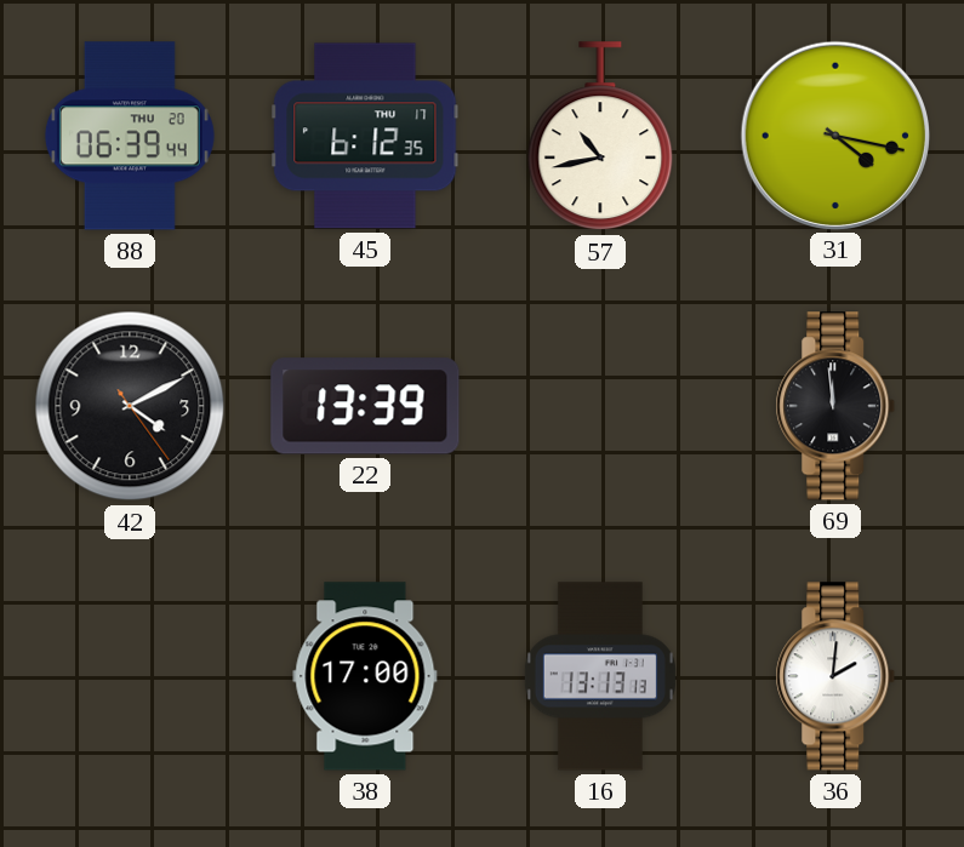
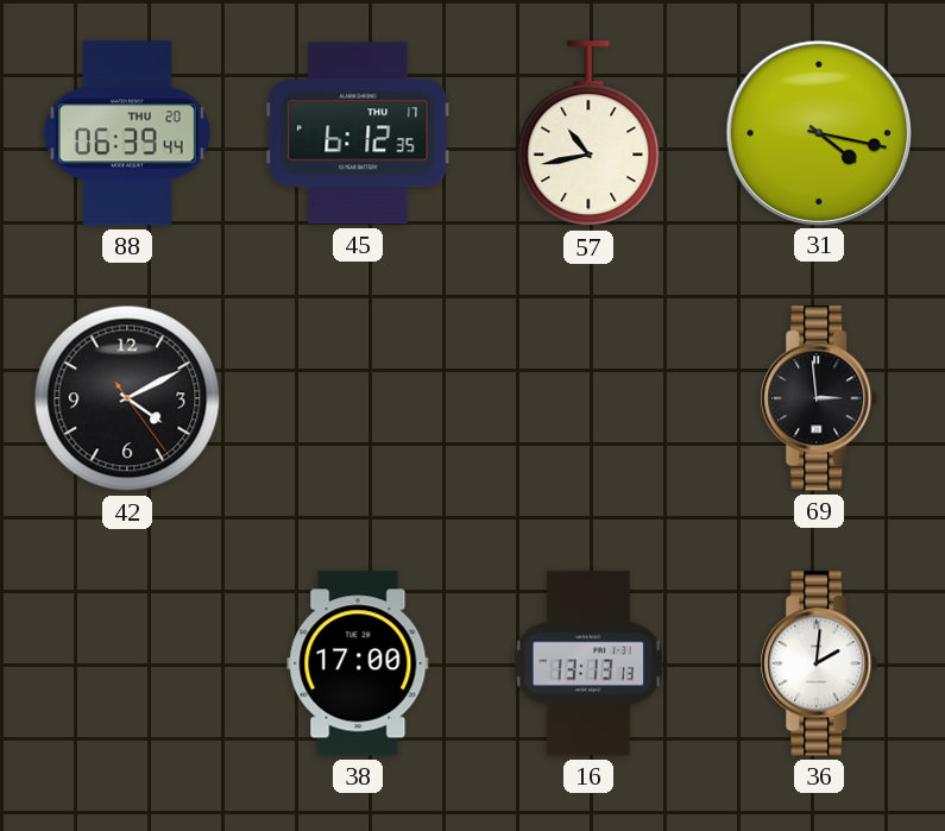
22: 13:39 -> none
69: 11:59 -> 2:59
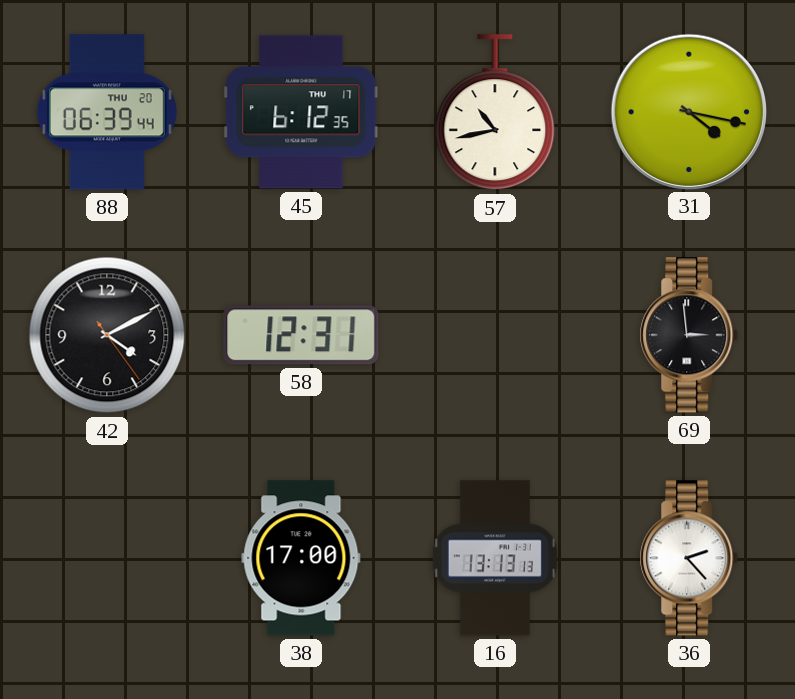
58: none -> 12:31
36: 2:01 -> 2:23
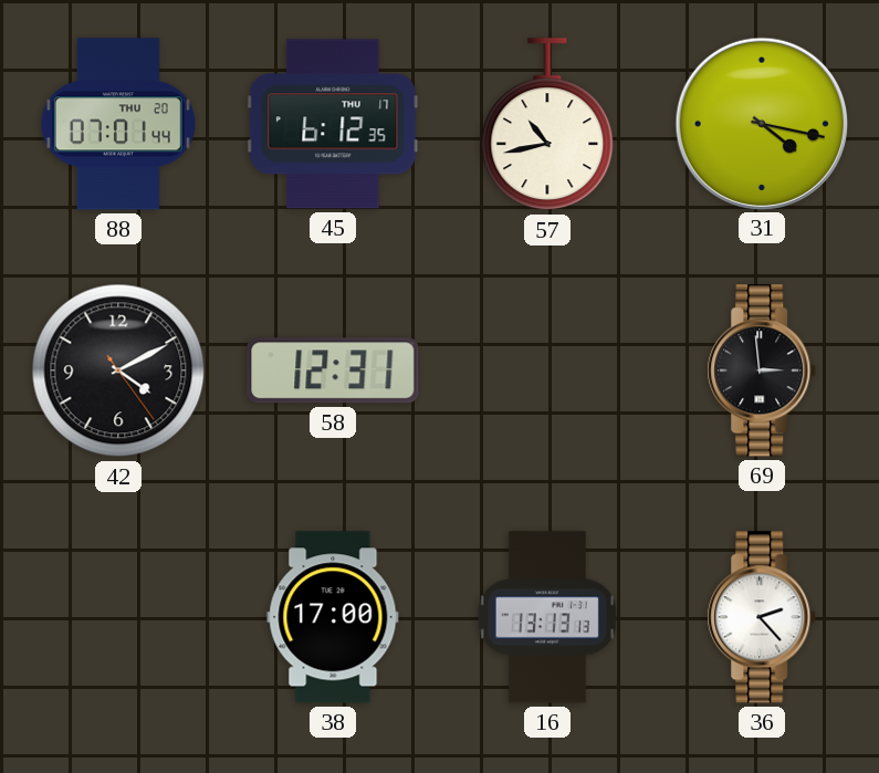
88: 06:39 -> 07:01
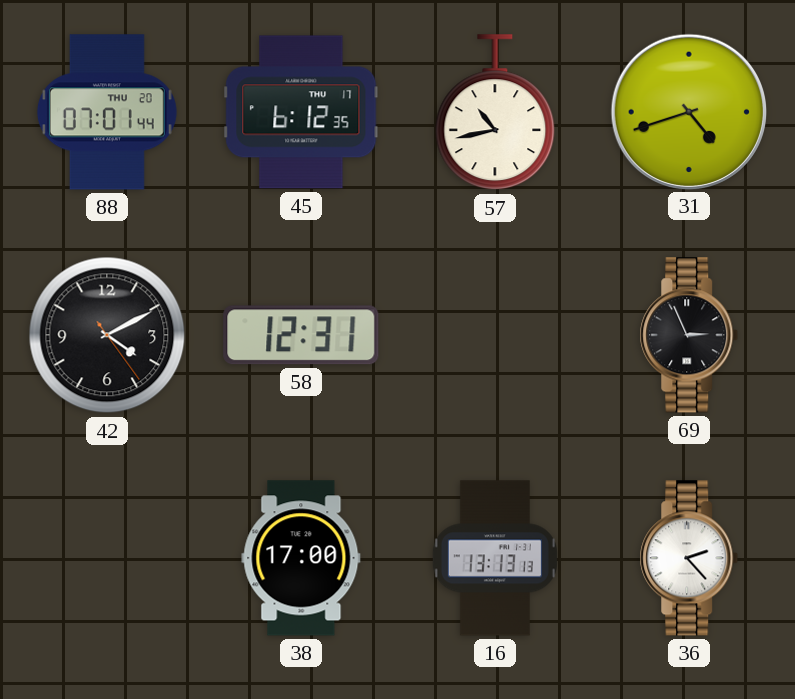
31: 4:17 -> 4:42
69: 2:59 -> 2:56
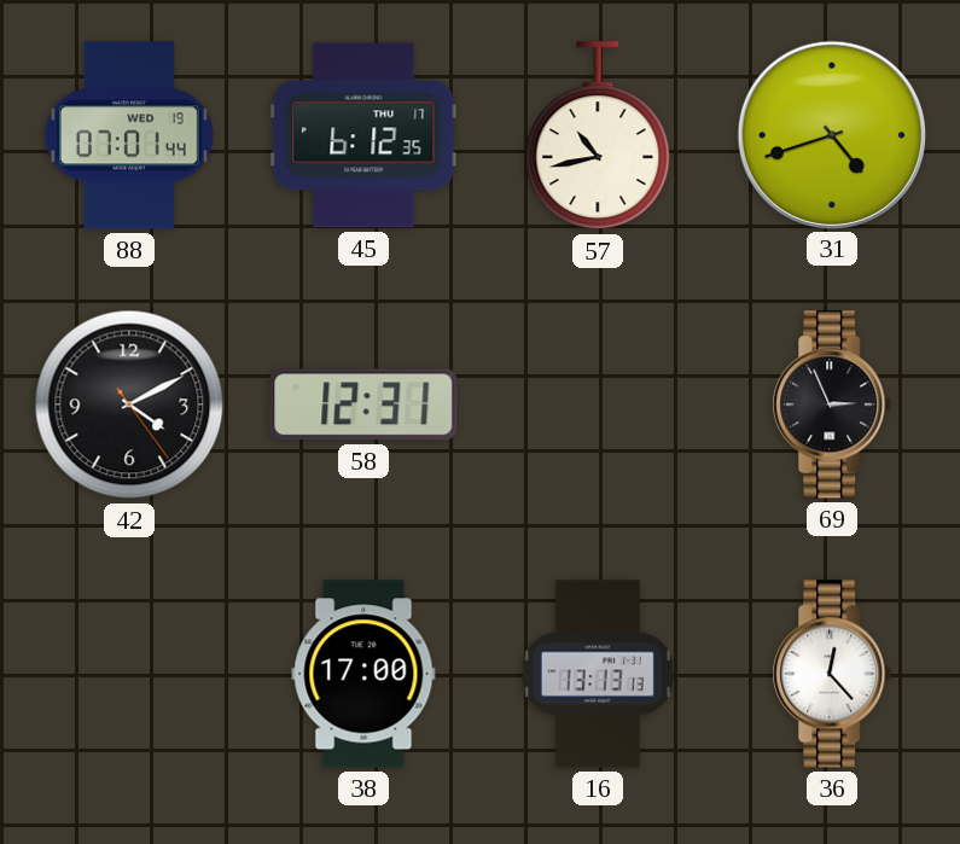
88 date: THU 20 -> WED 19
36: 2:23 -> 12:23
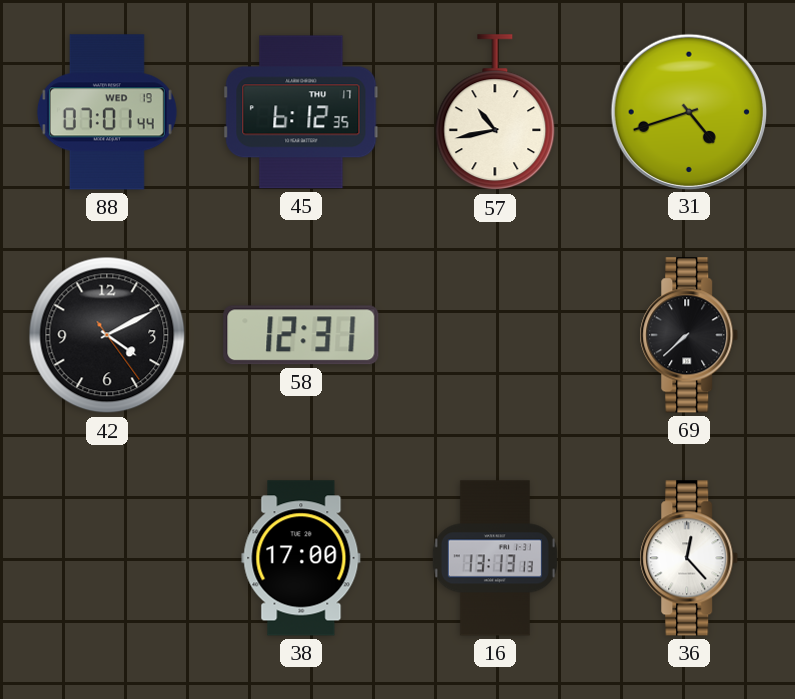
69: 2:56 -> 7:38
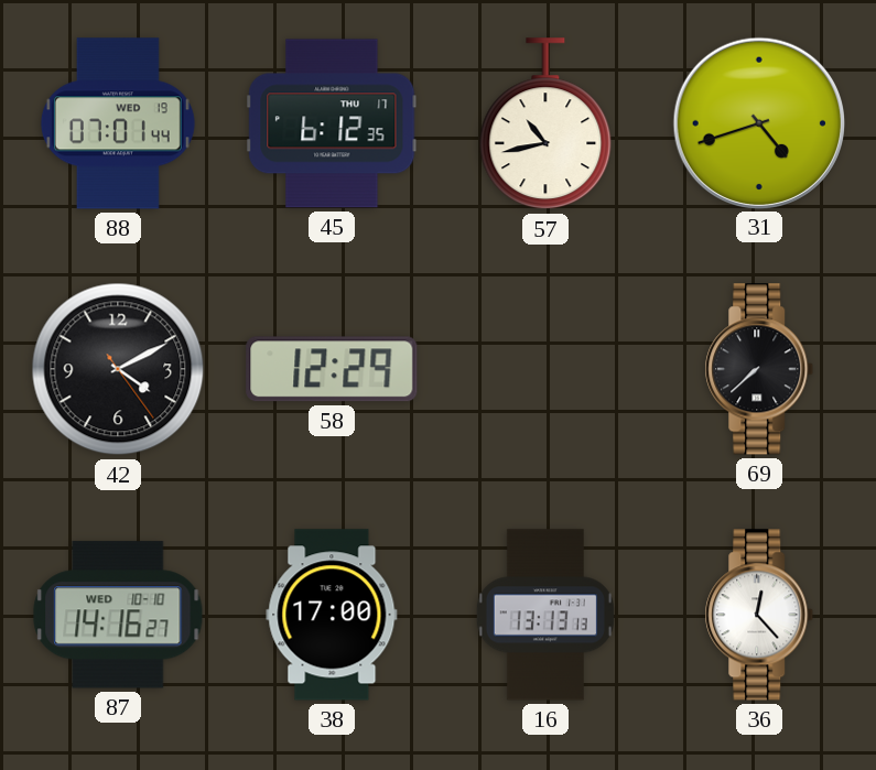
58: 12:31 -> 12:29
87: none -> 14:16
